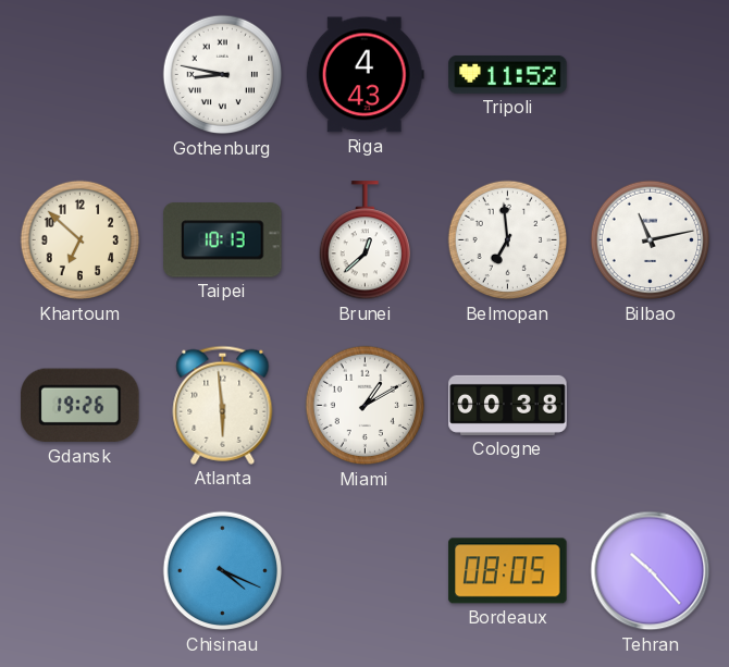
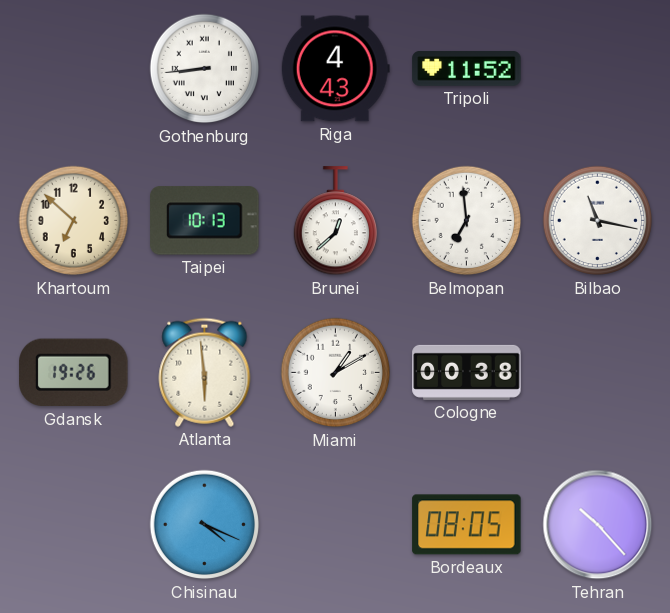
Gothenburg: 8:47 -> 8:44
Bilbao: 11:13 -> 11:17
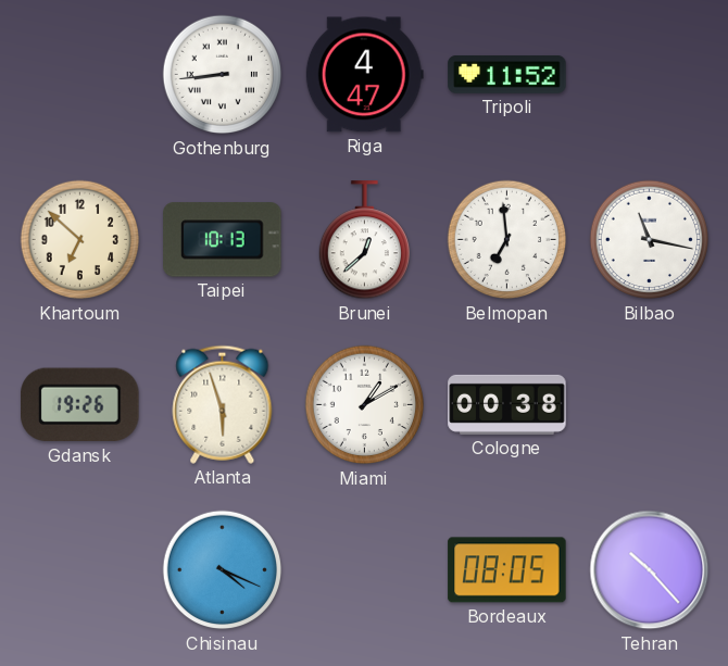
Riga: 4:43 -> 4:47
Atlanta: 5:59 -> 5:57
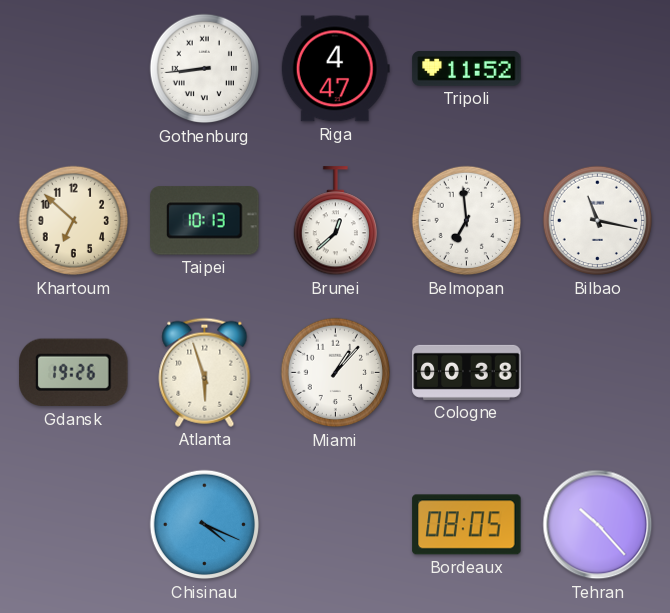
Miami: 1:10 -> 1:07
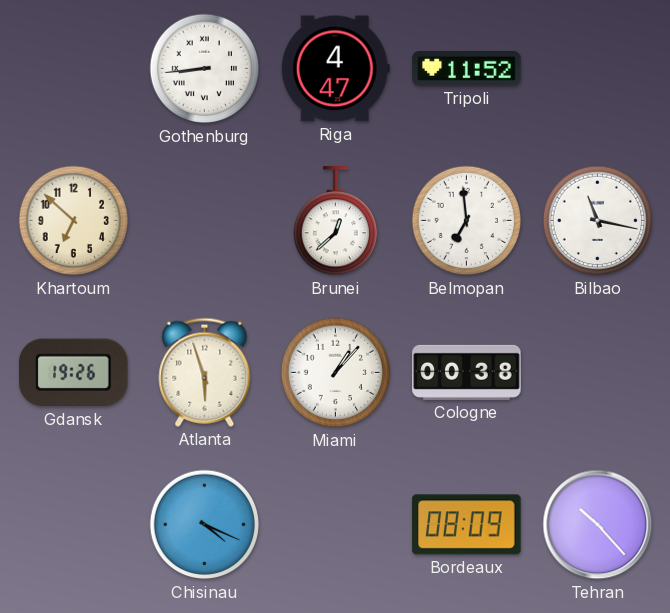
Taipei: 10:13 -> none
Bordeaux: 08:05 -> 08:09
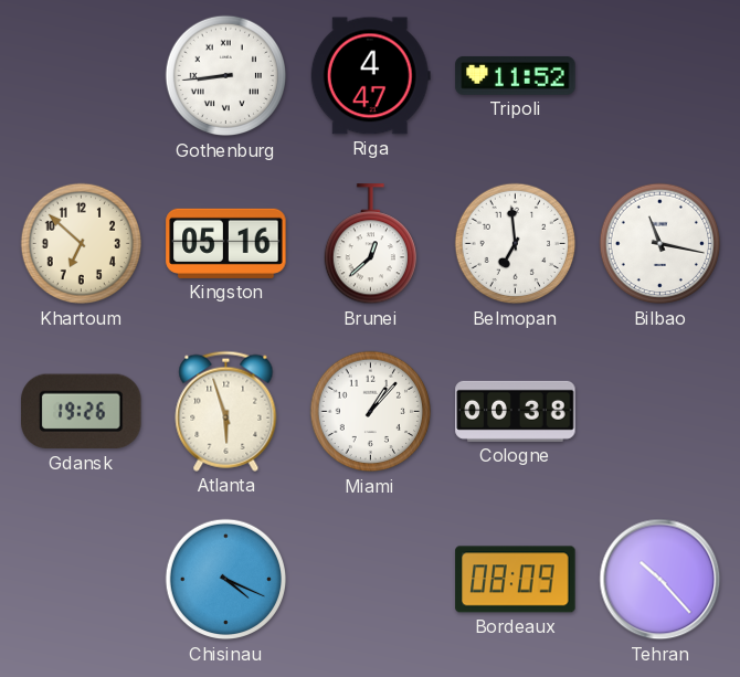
Kingston: none -> 05:16
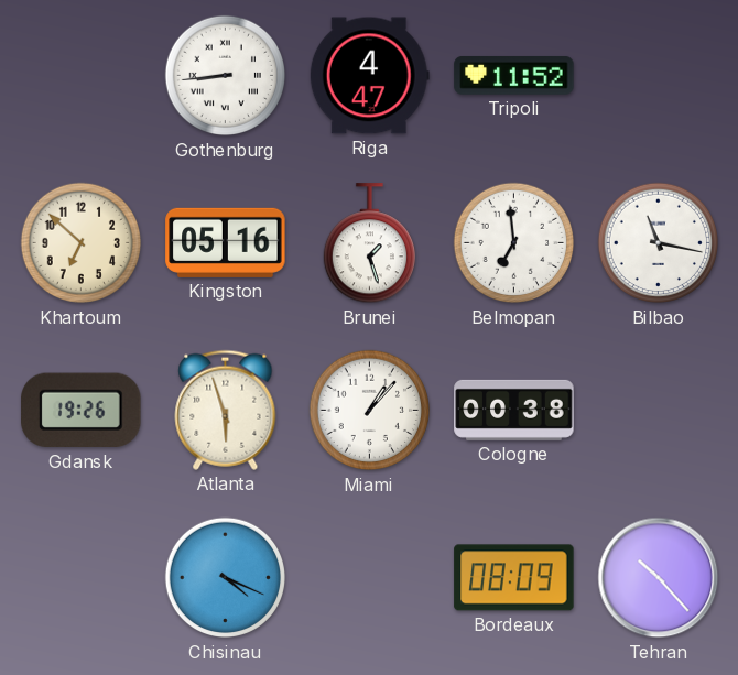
Brunei: 12:38 -> 1:27
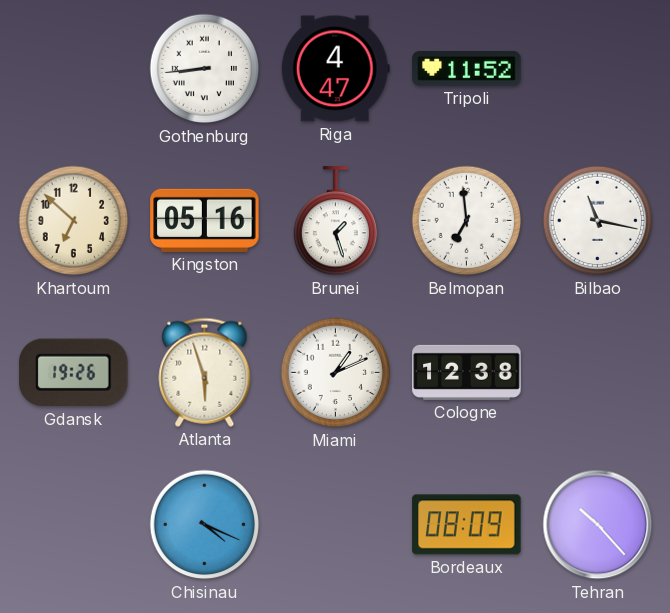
Miami: 1:07 -> 1:11
Cologne: 00:38 -> 12:38
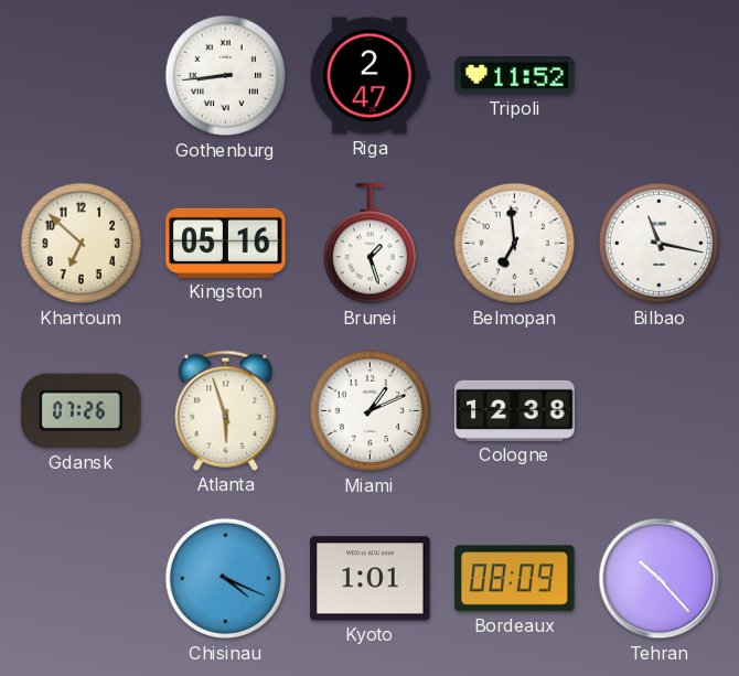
Riga: 4:47 -> 2:47
Gdansk: 19:26 -> 07:26
Kyoto: none -> 1:01
